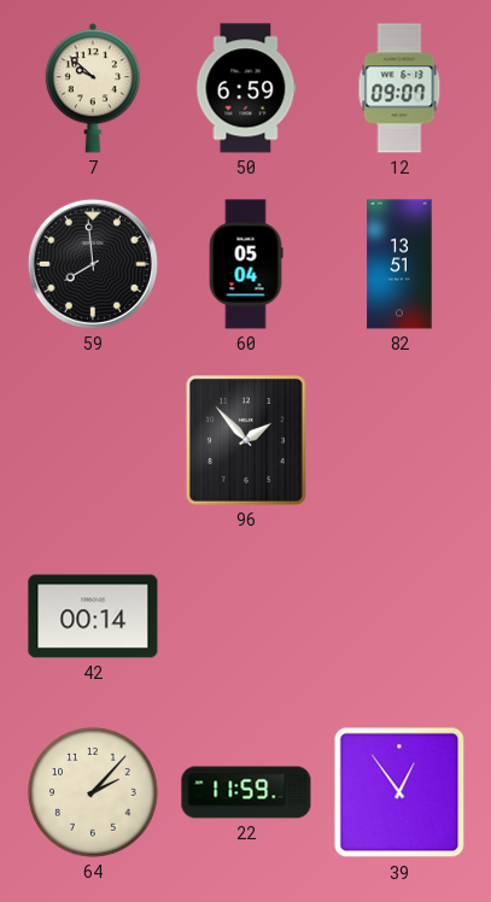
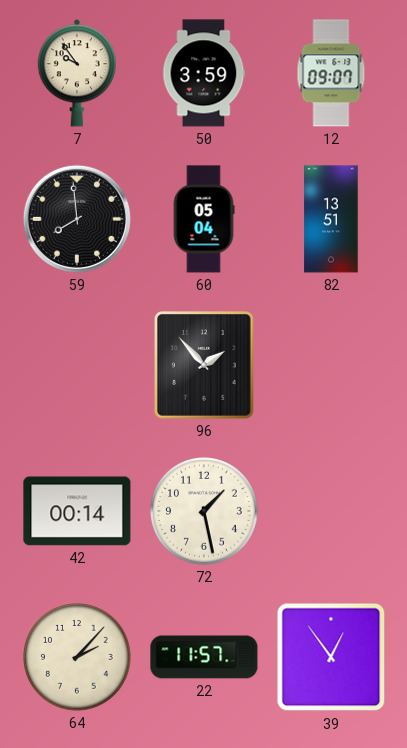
7: 9:52 -> 9:54
50: 6:59 -> 3:59
72: none -> 1:28
22: 11:59 -> 11:57
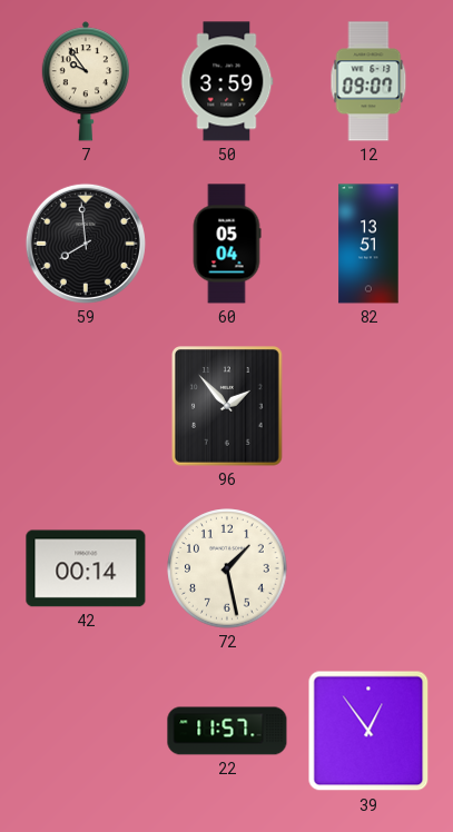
64: 2:07 -> none
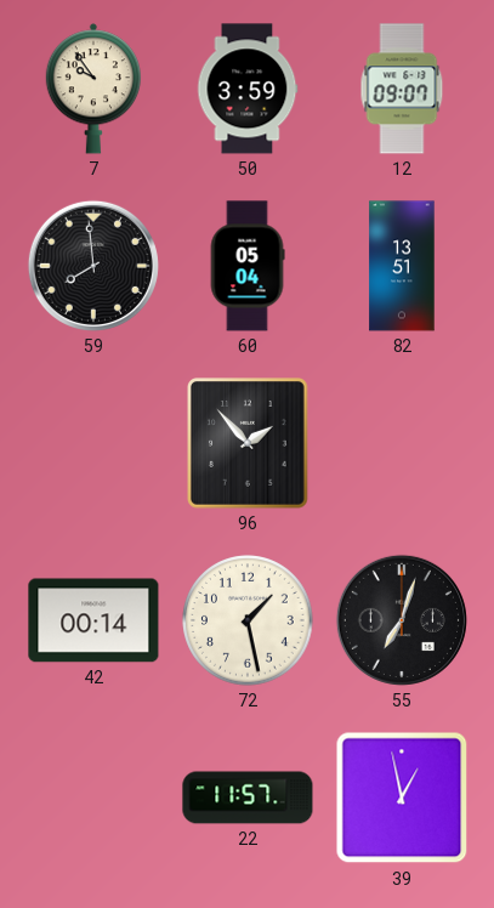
55: none -> 7:03
39: 12:54 -> 12:58
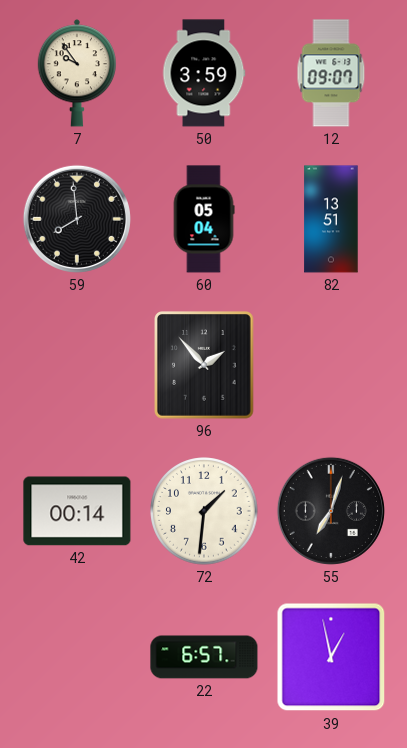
72: 1:28 -> 1:31
22: 11:57 -> 6:57
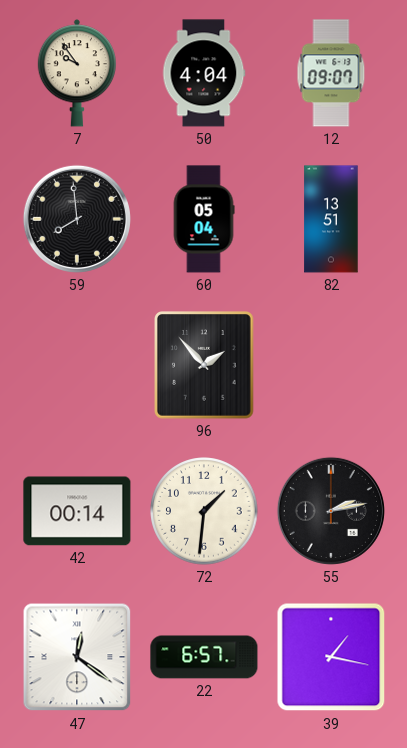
50: 3:59 -> 4:04
55: 7:03 -> 2:13
47: none -> 12:21
39: 12:58 -> 1:17
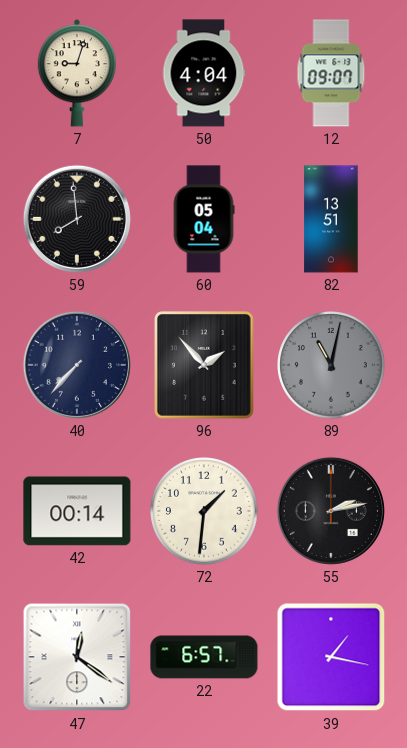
7: 9:54 -> 9:03
40: none -> 7:37
89: none -> 11:02
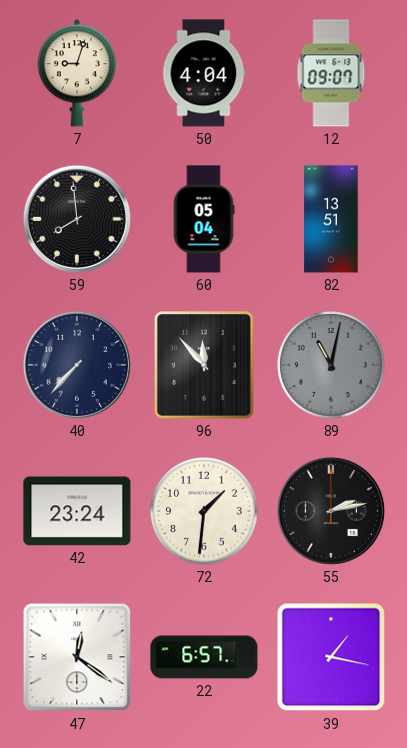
96: 1:53 -> 11:53
42: 00:14 -> 23:24
